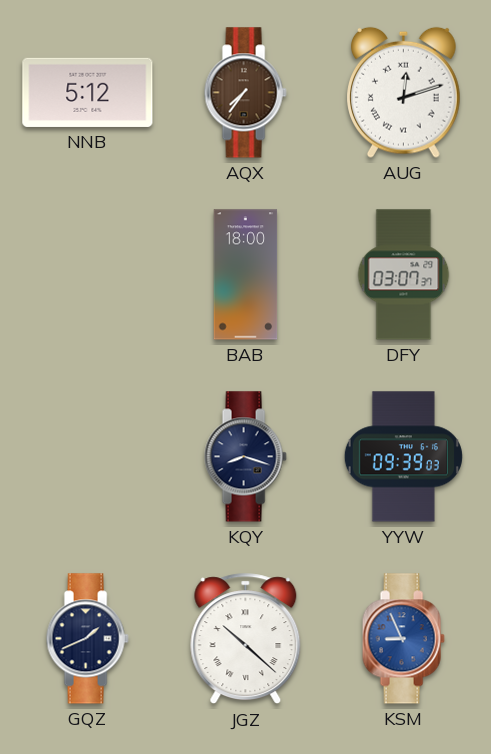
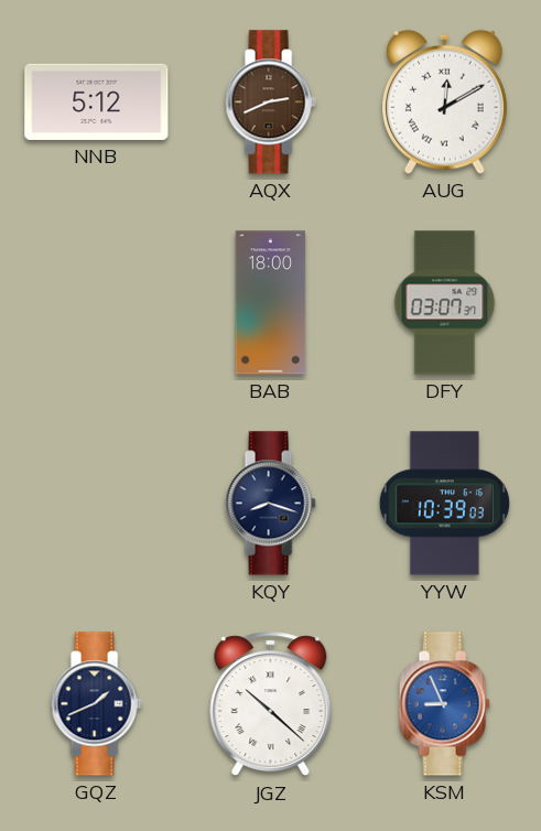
AQX: 7:36 -> 2:41
AUG: 12:12 -> 12:10
YYW: 09:39 -> 10:39
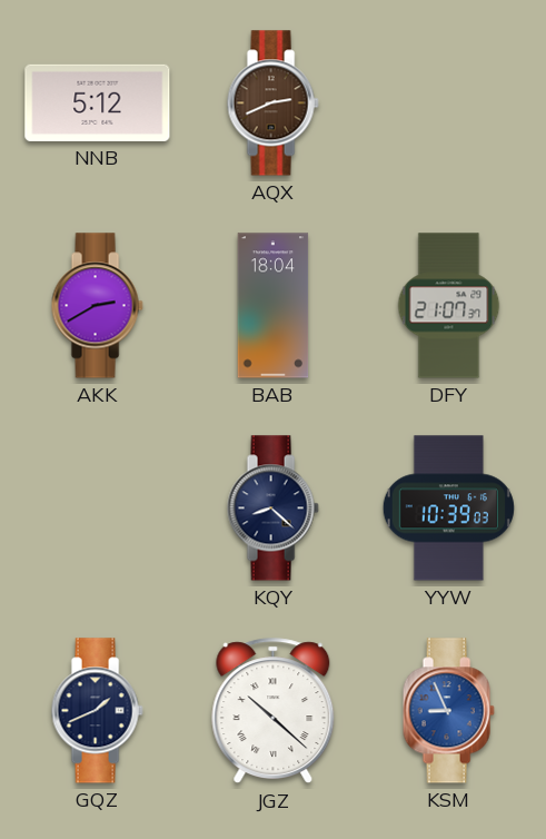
AUG: 12:10 -> none
AKK: none -> 2:40
BAB: 18:00 -> 18:04
DFY: 03:07 -> 21:07
KQY: 8:18 -> 8:22
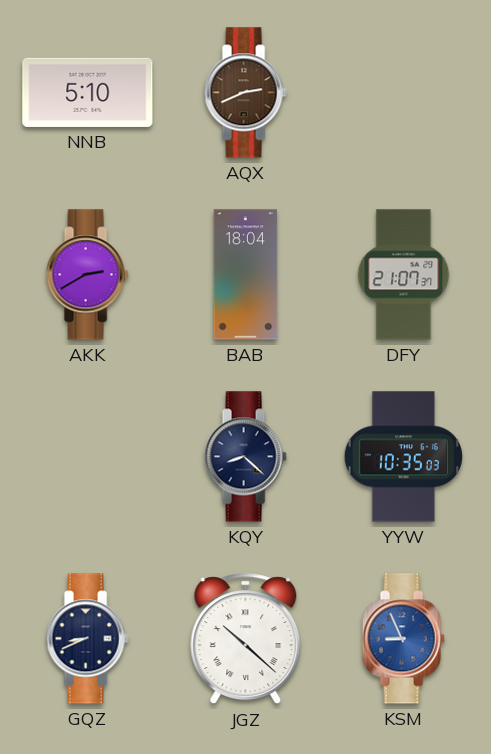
NNB: 5:12 -> 5:10
YYW: 10:39 -> 10:35
GQZ: 1:41 -> 8:41
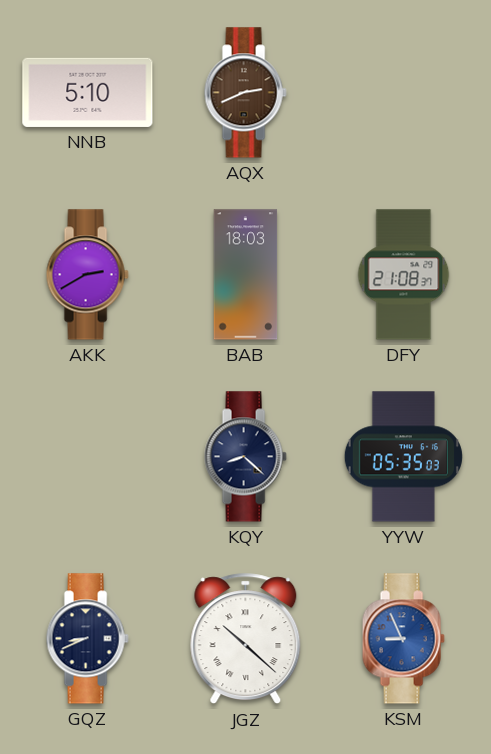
BAB: 18:04 -> 18:03
DFY: 21:07 -> 21:08
YYW: 10:35 -> 05:35
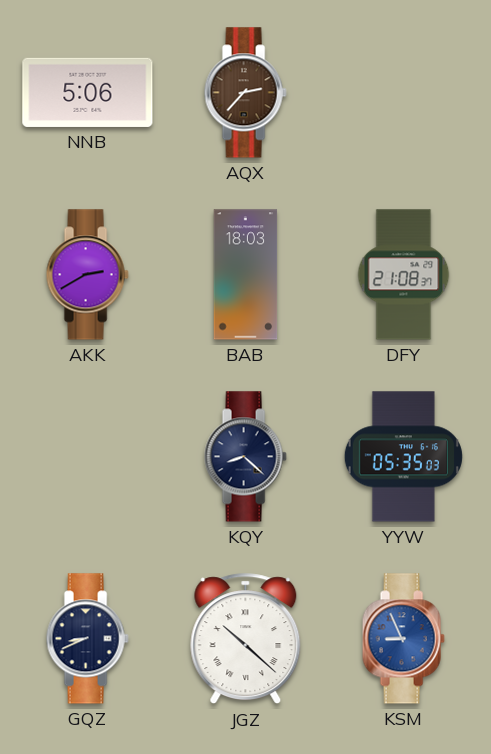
NNB: 5:10 -> 5:06
AQX: 2:41 -> 2:37
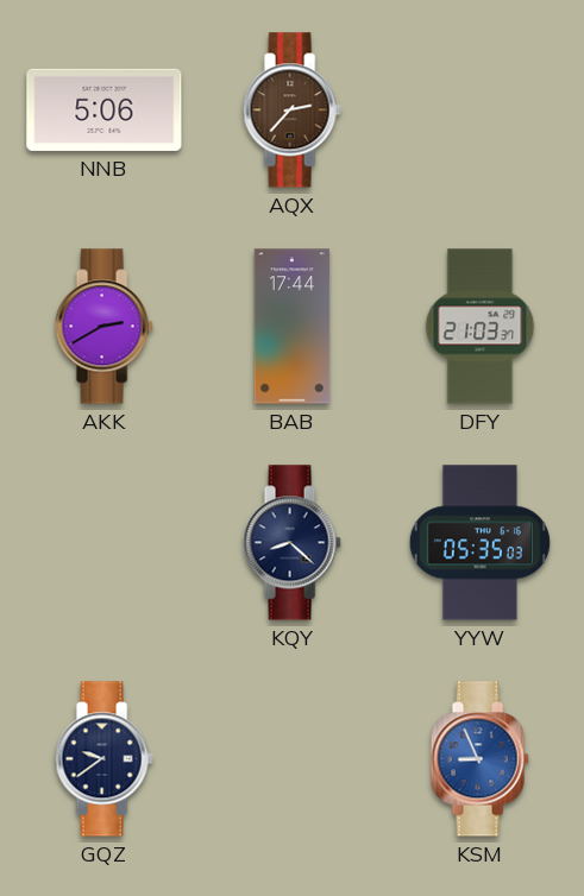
BAB: 18:03 -> 17:44
DFY: 21:08 -> 21:03
GQZ: 8:41 -> 9:39
JGZ: 10:22 -> none
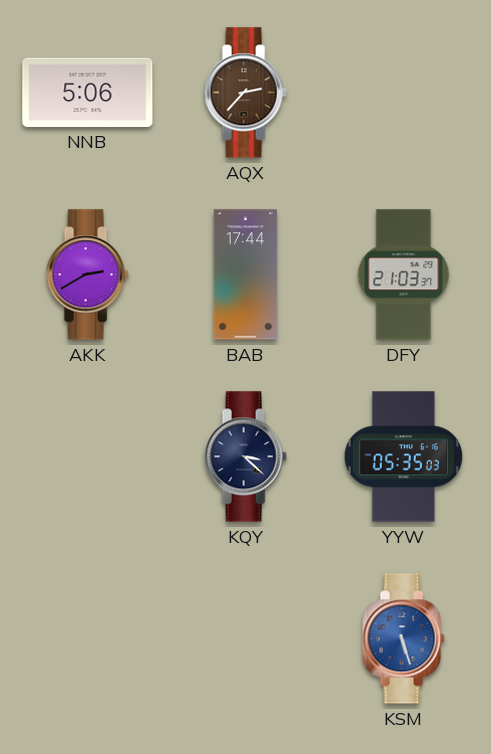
KQY: 8:22 -> 3:22
GQZ: 9:39 -> none
KSM: 8:56 -> 5:27
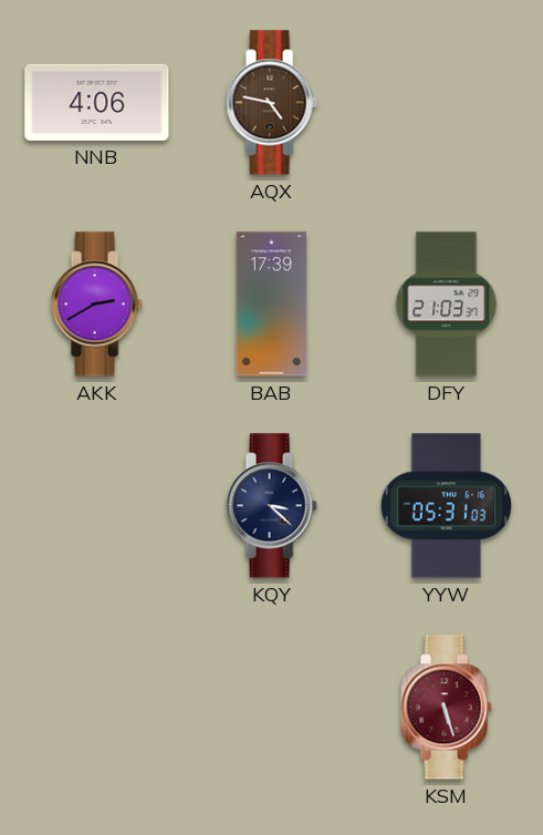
NNB: 5:06 -> 4:06
AQX: 2:37 -> 4:47
BAB: 17:44 -> 17:39
YYW: 05:35 -> 05:31
KSM dial: blue -> burgundy
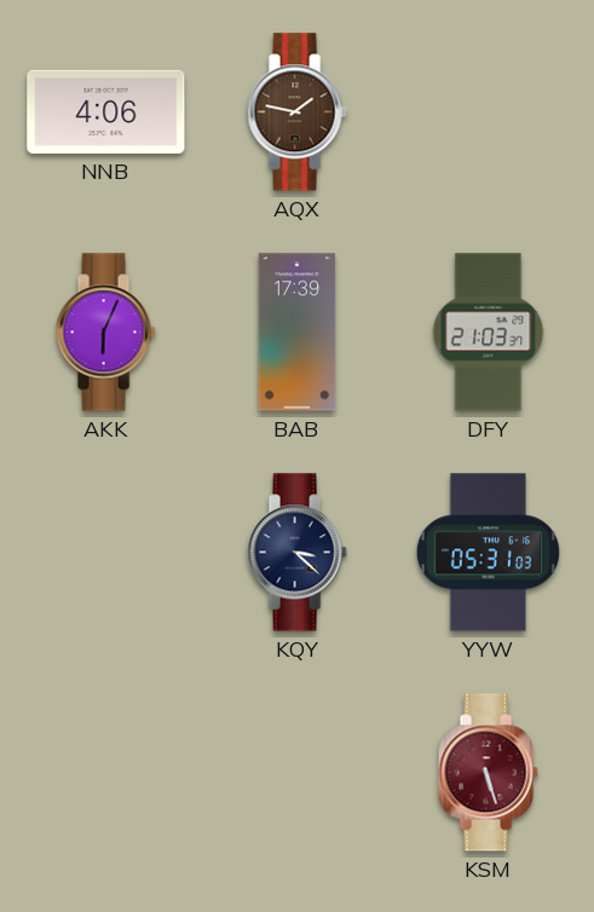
AQX: 4:47 -> 1:47
AKK: 2:40 -> 6:04
